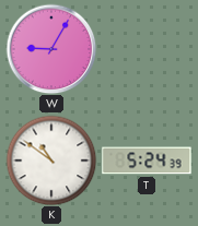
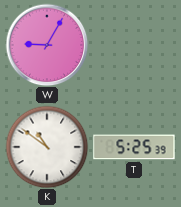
T: 5:24 -> 5:25
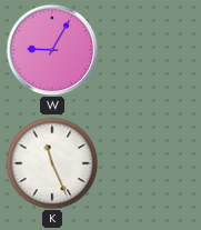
K: 10:51 -> 11:26
T: 5:25 -> none
